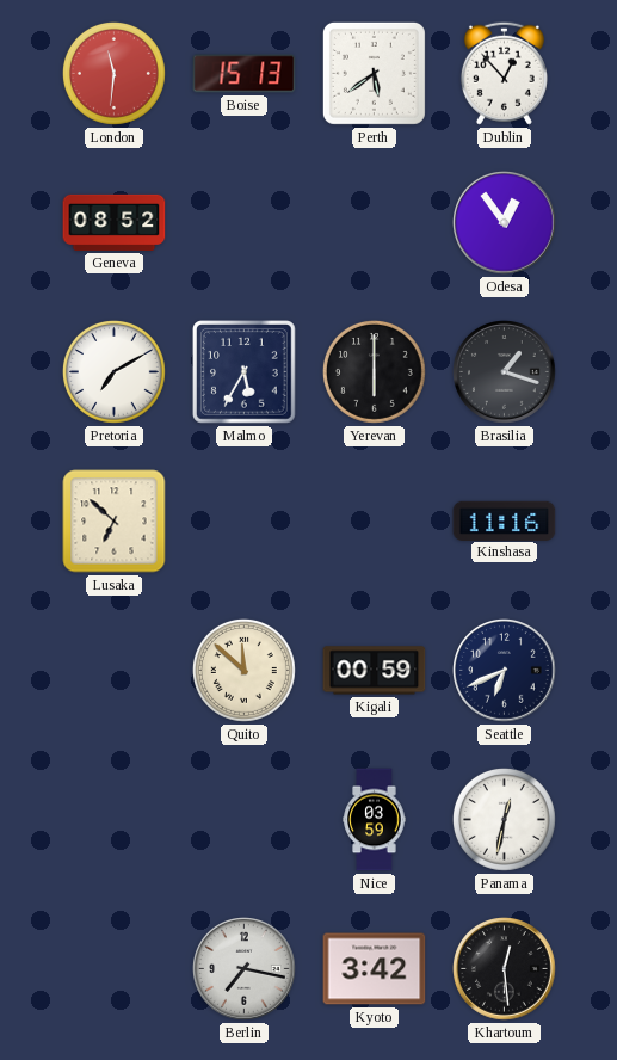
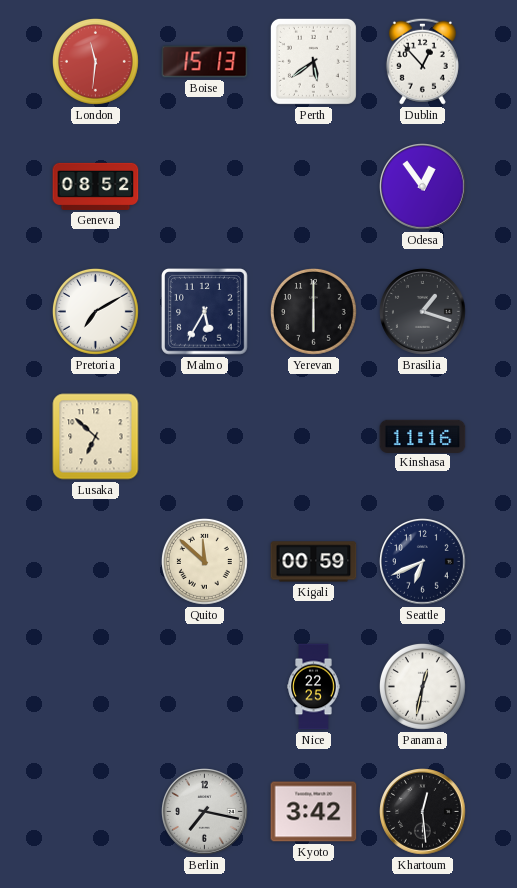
Nice: 03:59 -> 22:25
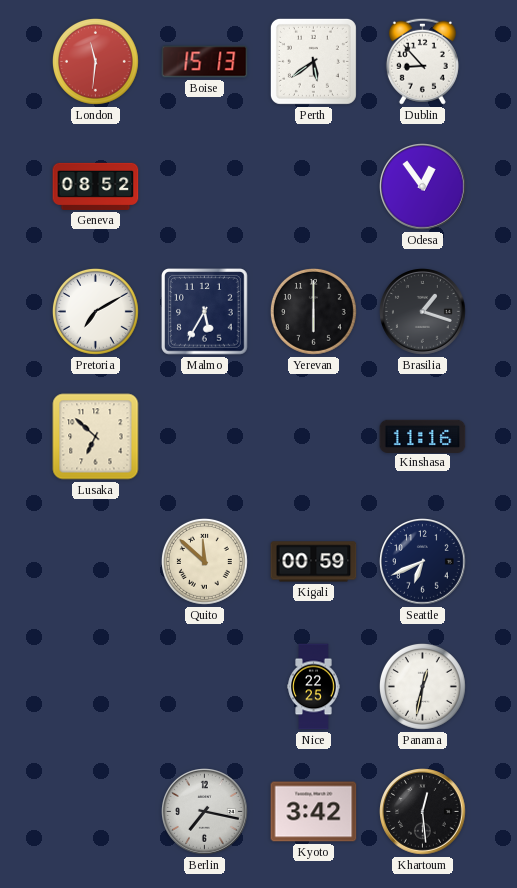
Dublin: 12:53 -> 8:53
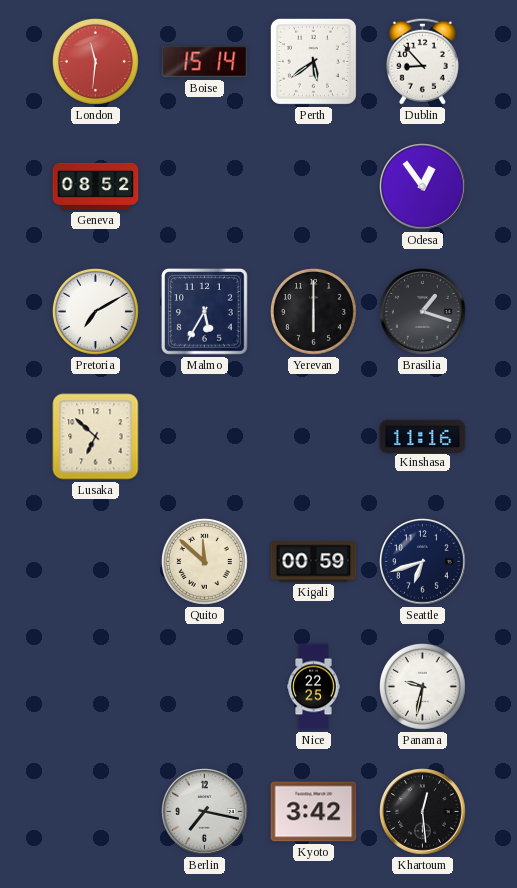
Boise: 15:13 -> 15:14
Seattle: 6:41 -> 6:42
Panama: 12:32 -> 9:32
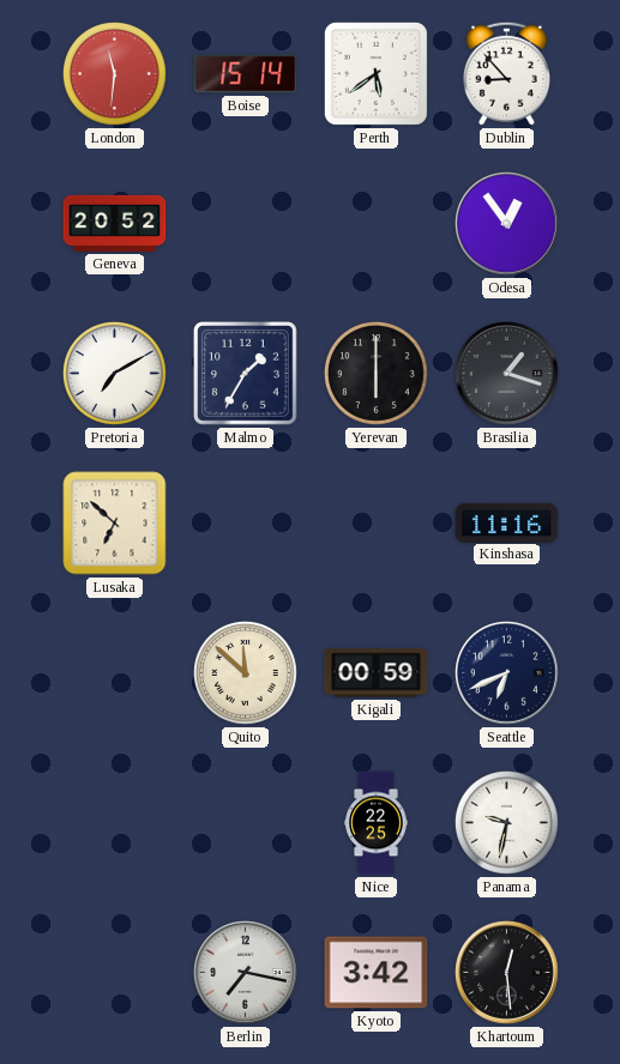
Geneva: 08:52 -> 20:52
Malmo: 5:35 -> 1:35
Seattle: 6:42 -> 6:41
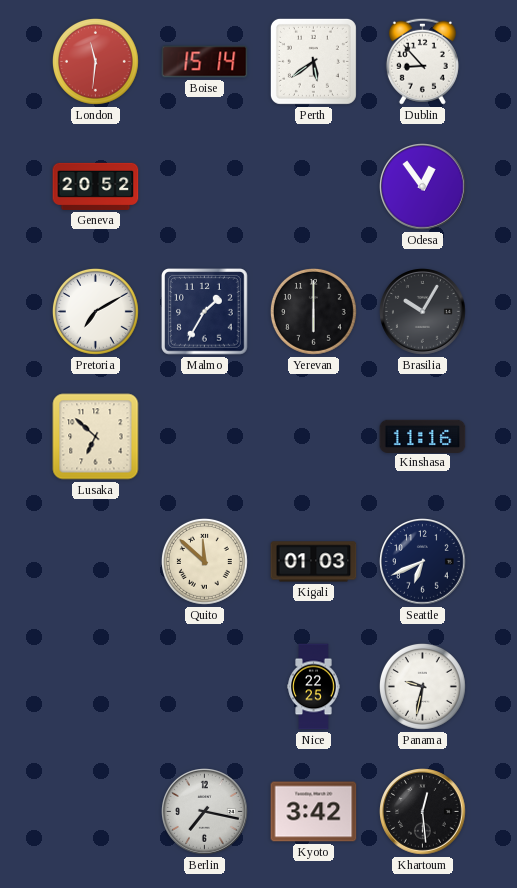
Brasilia: 1:18 -> 10:05
Kigali: 00:59 -> 01:03
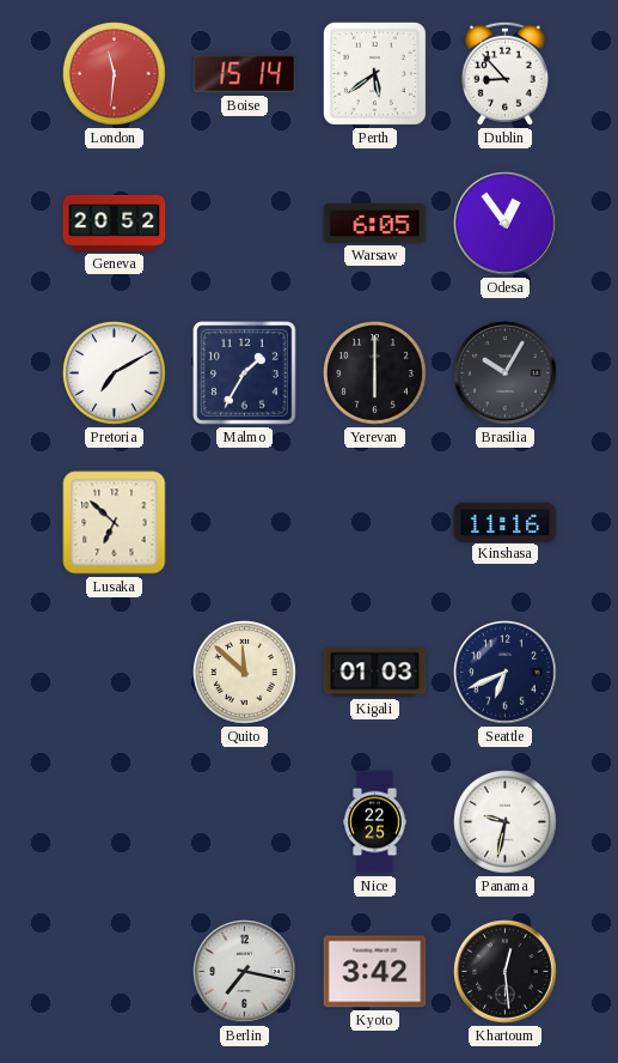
Warsaw: none -> 6:05
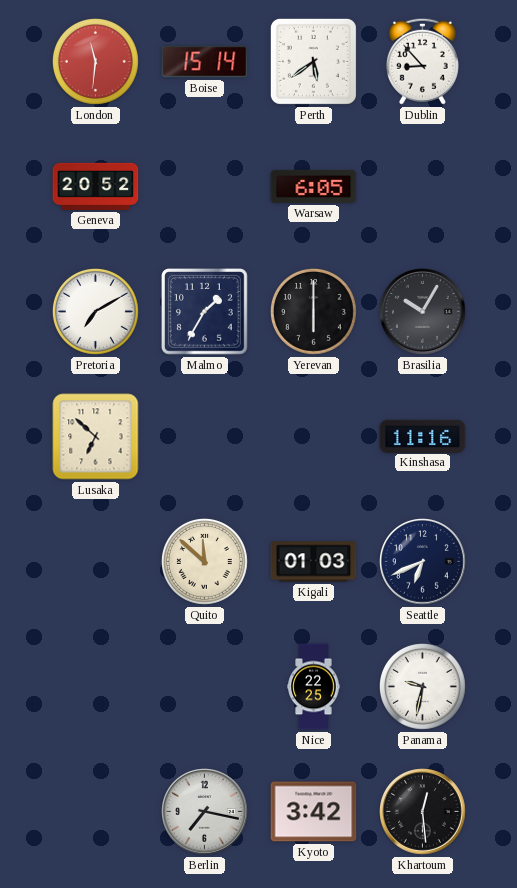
Odesa: 12:54 -> none
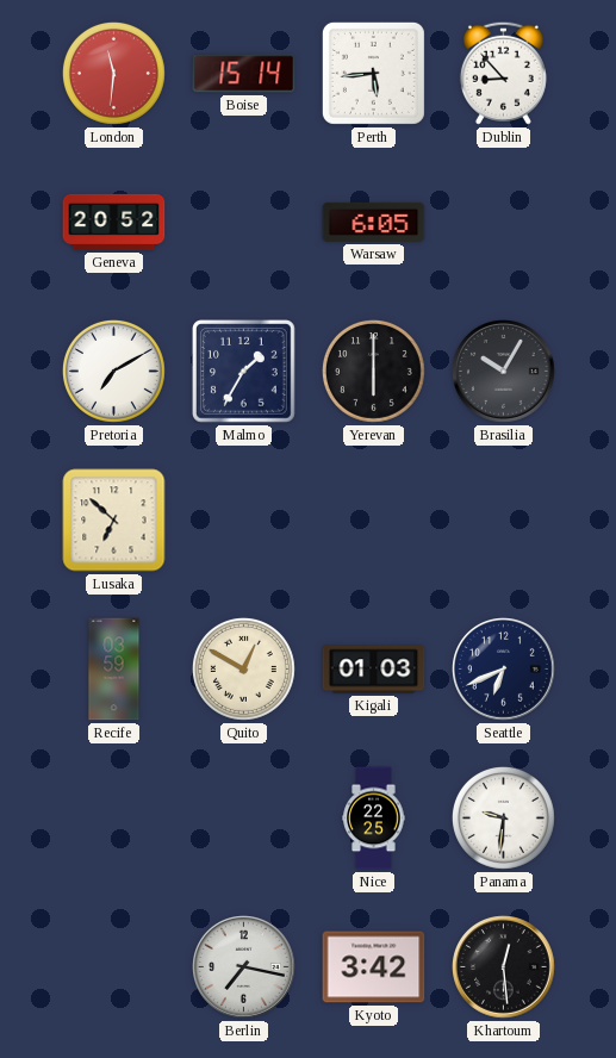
Perth: 5:39 -> 5:44
Kinshasa: 11:16 -> none
Recife: none -> 03:59
Quito: 11:52 -> 12:50
Panama: 9:32 -> 9:31
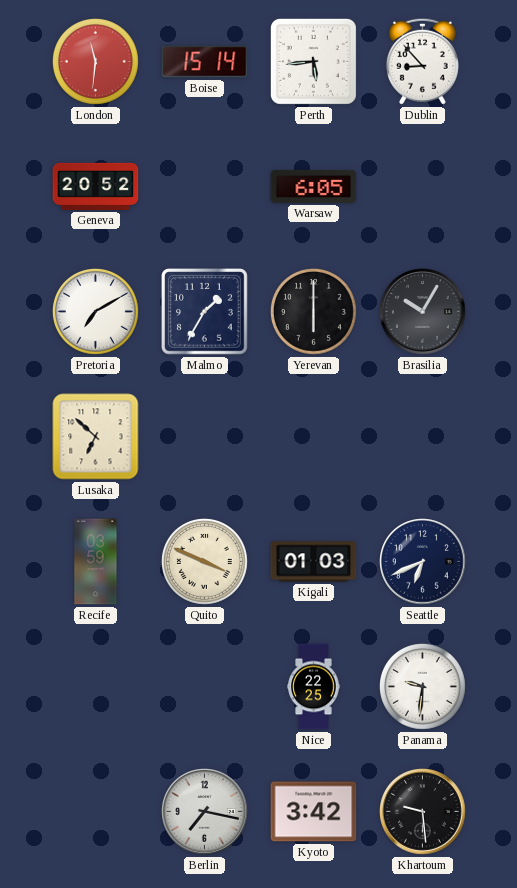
Quito: 12:50 -> 3:49
Khartoum: 12:29 -> 9:29
